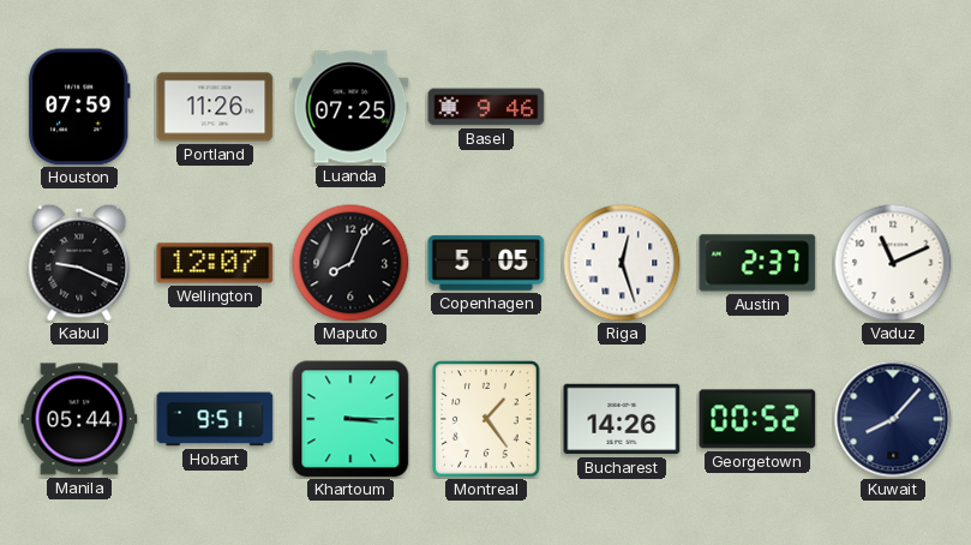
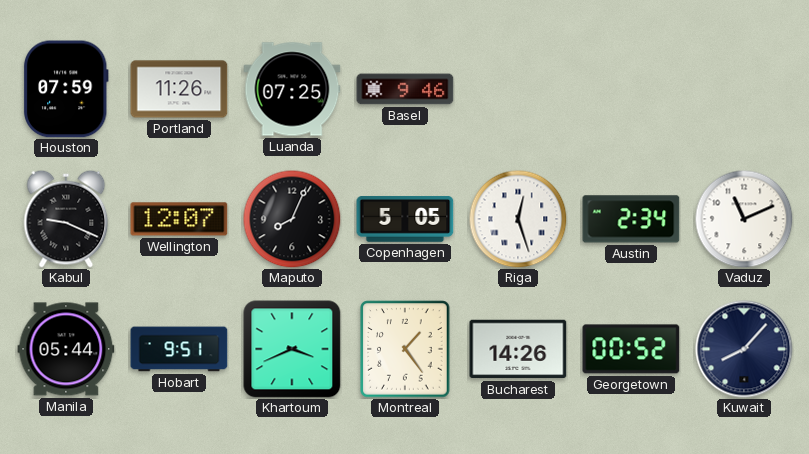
Austin: 2:37 -> 2:34
Khartoum: 3:15 -> 3:41
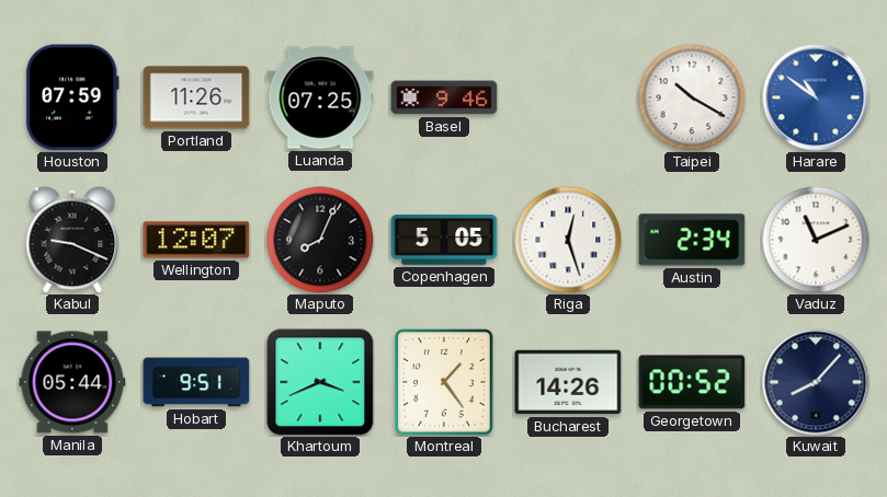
Taipei: none -> 10:20
Harare: none -> 10:51
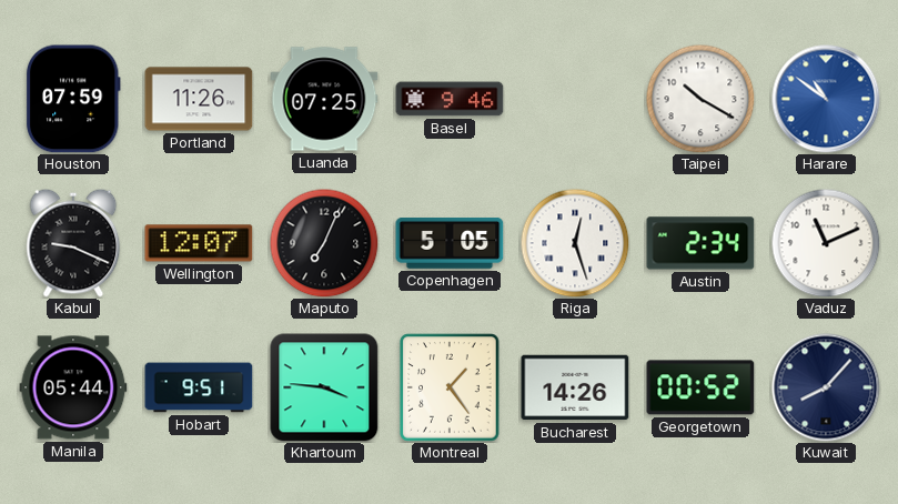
Maputo: 8:04 -> 7:04
Khartoum: 3:41 -> 3:46
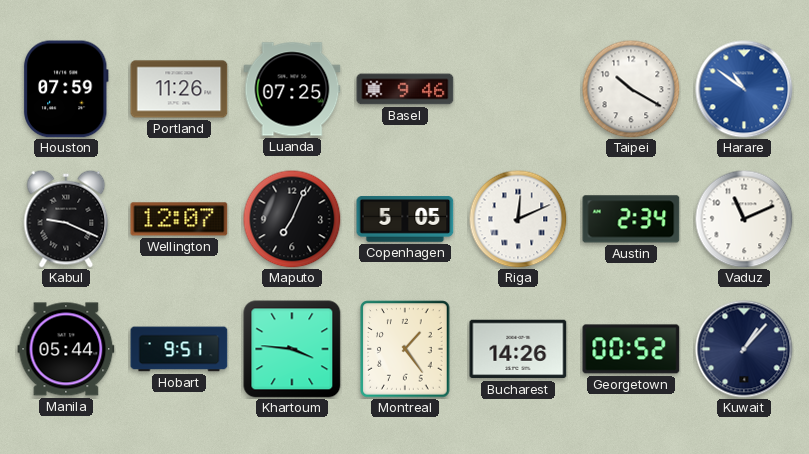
Riga: 12:27 -> 12:11
Kuwait: 8:07 -> 1:07
